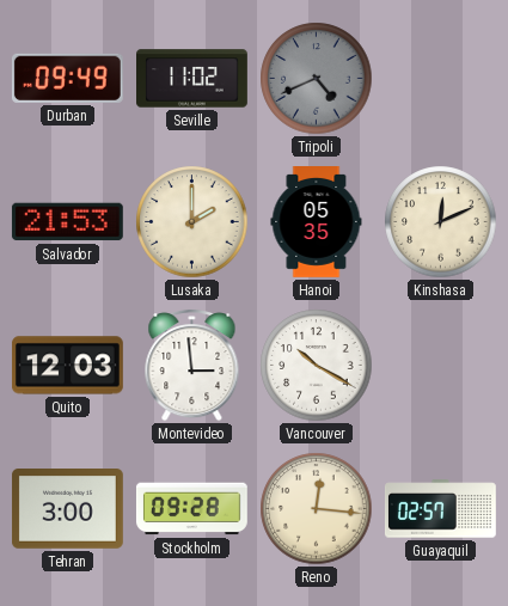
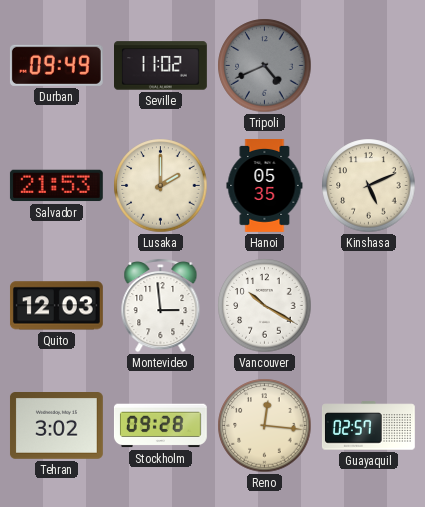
Kinshasa: 12:11 -> 5:11
Tehran: 3:00 -> 3:02
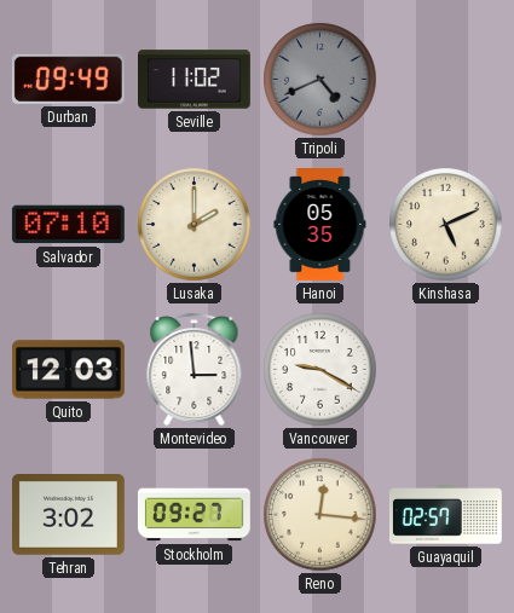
Salvador: 21:53 -> 07:10
Vancouver: 10:20 -> 9:20
Stockholm: 09:28 -> 09:27
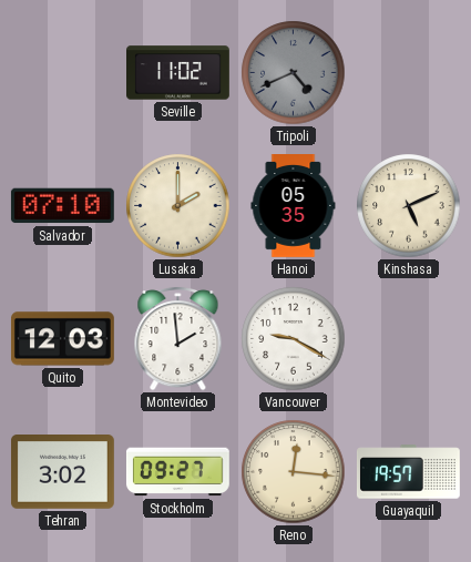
Durban: 09:49 -> none
Montevideo: 2:59 -> 1:59
Guayaquil: 02:57 -> 19:57
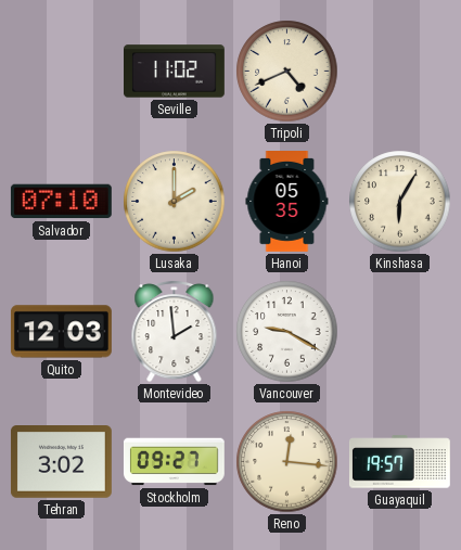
Tripoli dial: grey -> cream
Kinshasa: 5:11 -> 6:05
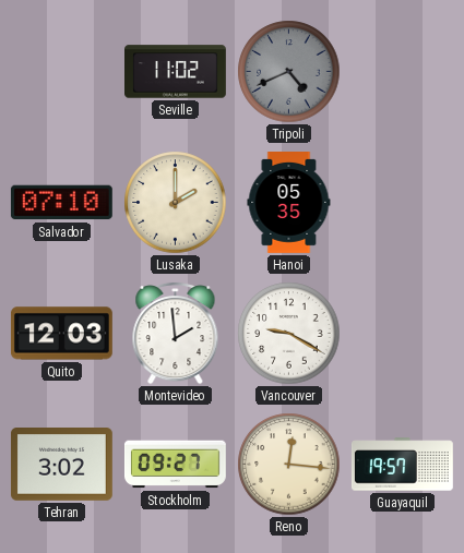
Tripoli dial: cream -> grey
Kinshasa: 6:05 -> none
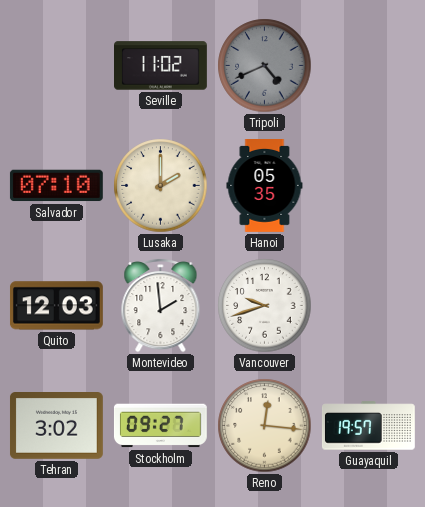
Vancouver: 9:20 -> 9:42
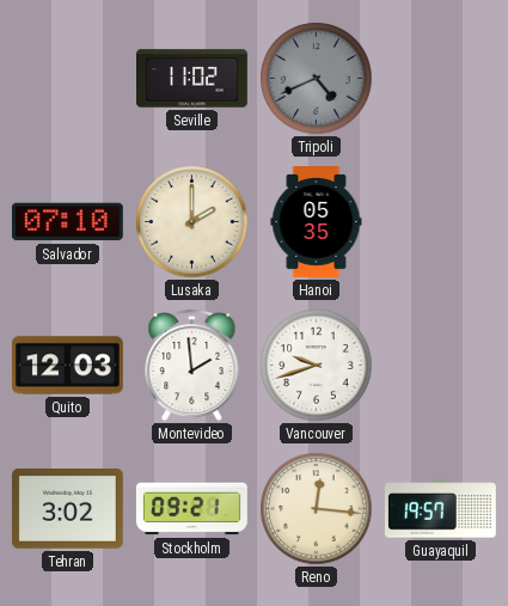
Stockholm: 09:27 -> 09:21
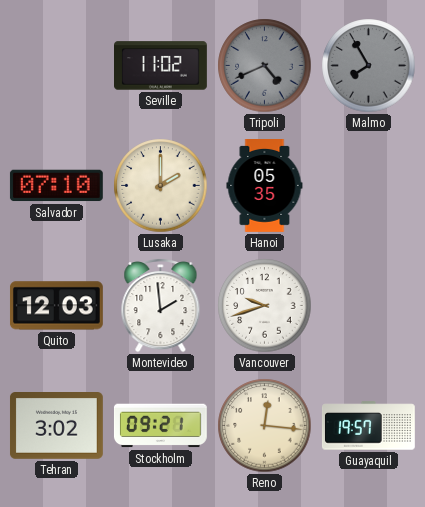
Malmo: none -> 7:55
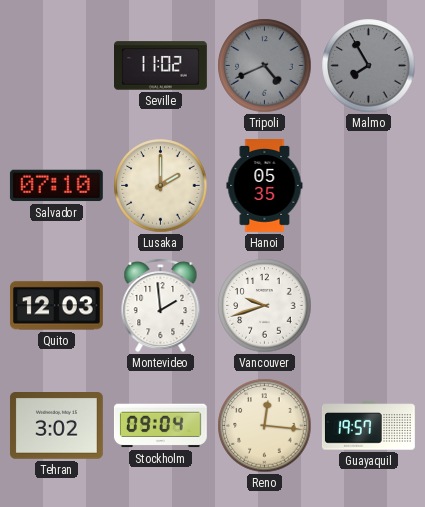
Stockholm: 09:21 -> 09:04
